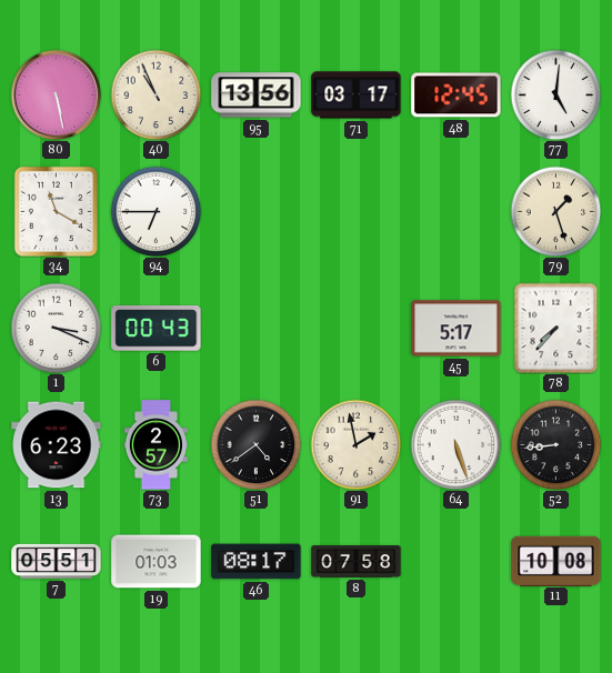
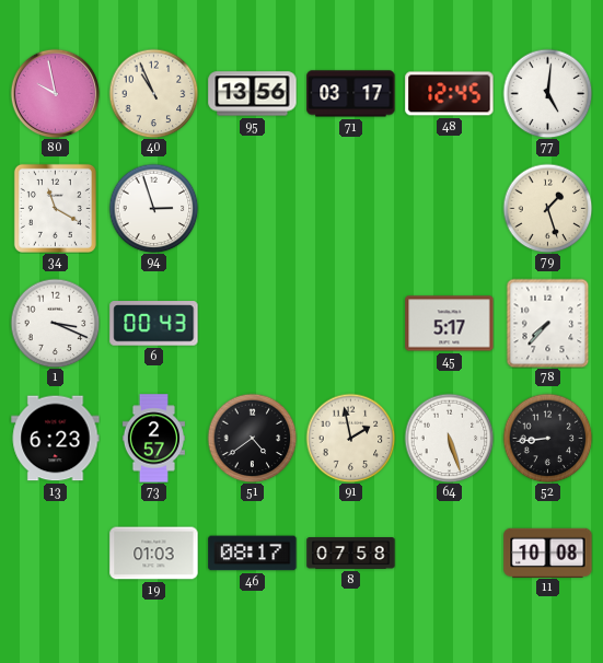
80: 5:28 -> 9:58
94: 6:45 -> 2:57
7: 05:51 -> none
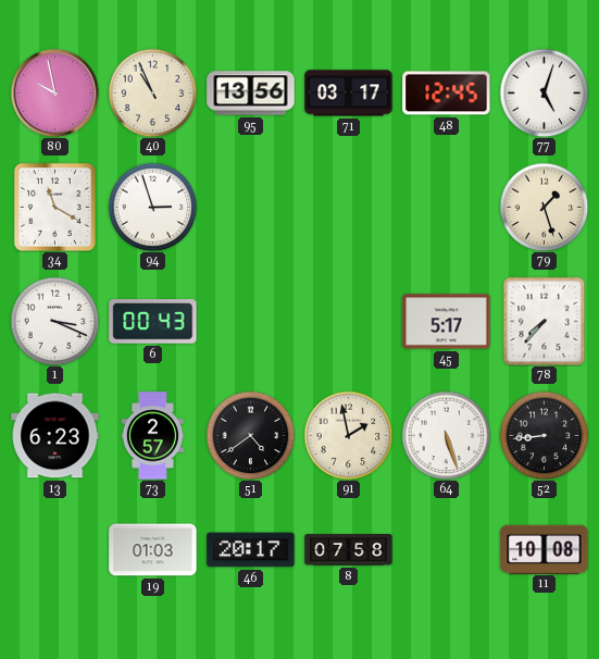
77: 5:01 -> 5:03
46: 08:17 -> 20:17
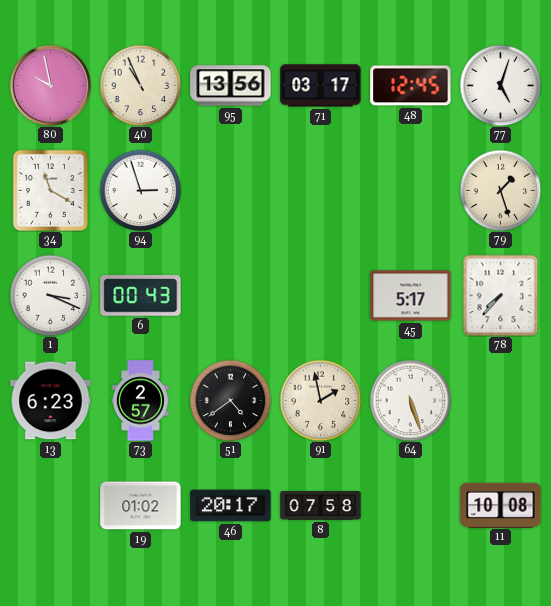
52: 8:44 -> none
19: 01:03 -> 01:02
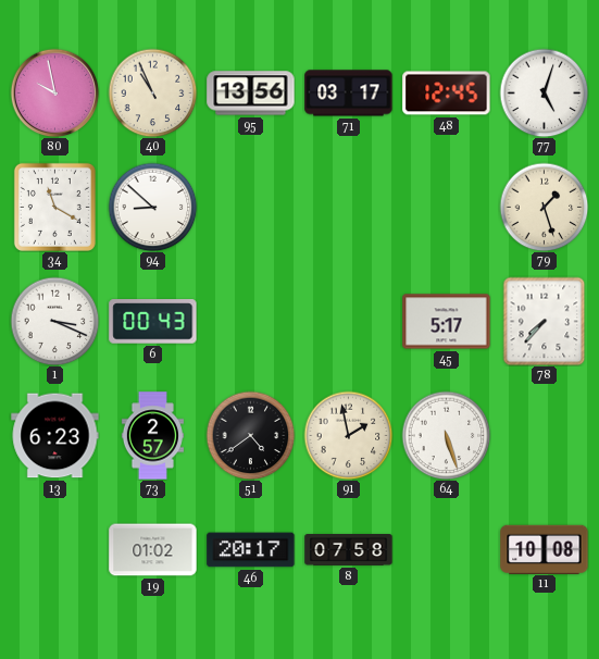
94: 2:57 -> 8:52
